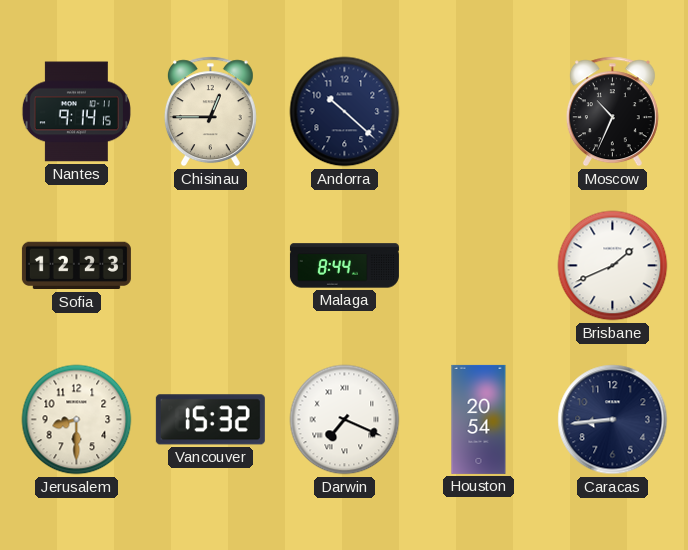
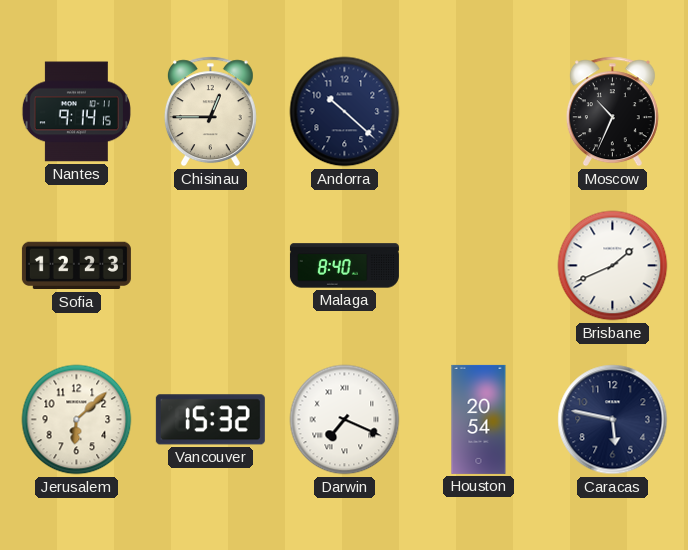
Malaga: 8:44 -> 8:40
Jerusalem: 8:30 -> 6:08
Caracas: 8:44 -> 5:47
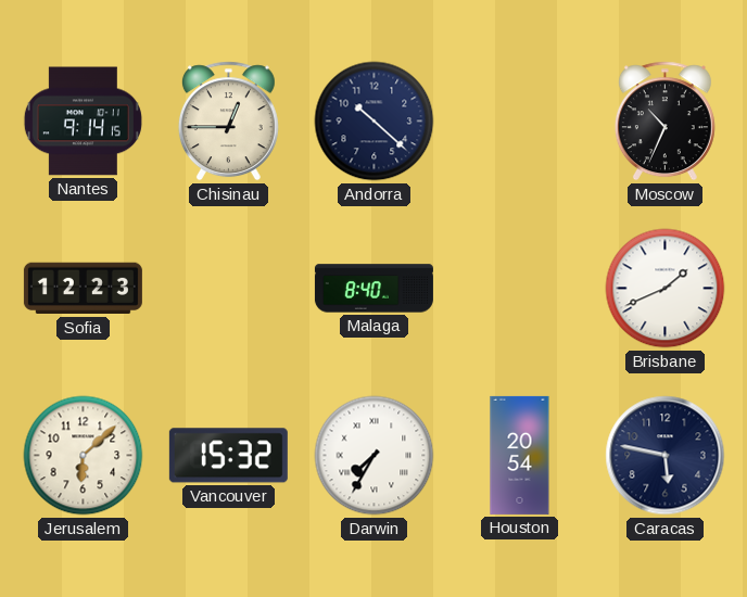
Darwin: 7:19 -> 7:35
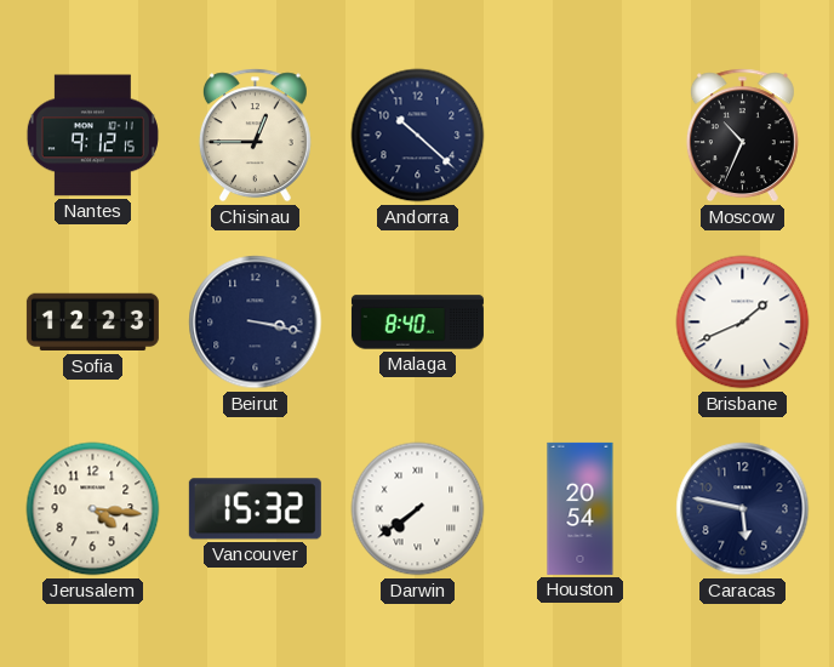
Nantes: 9:14 -> 9:12
Beirut: none -> 3:17
Jerusalem: 6:08 -> 4:16
Darwin: 7:35 -> 7:39
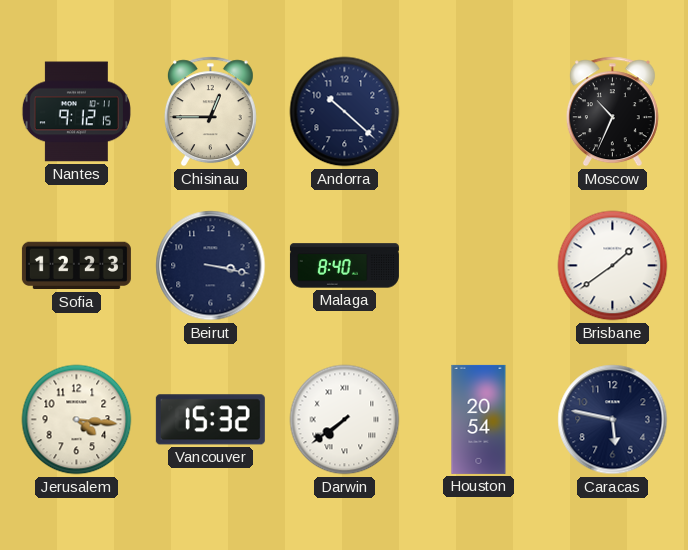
Brisbane: 1:41 -> 1:39
